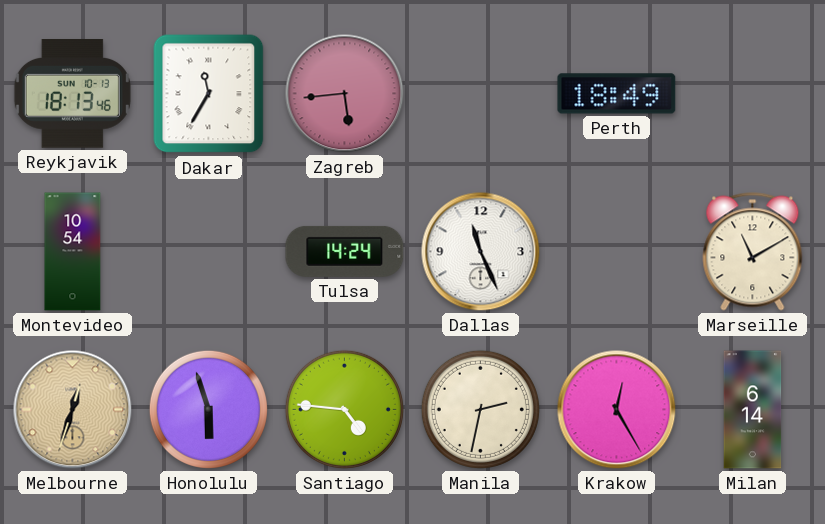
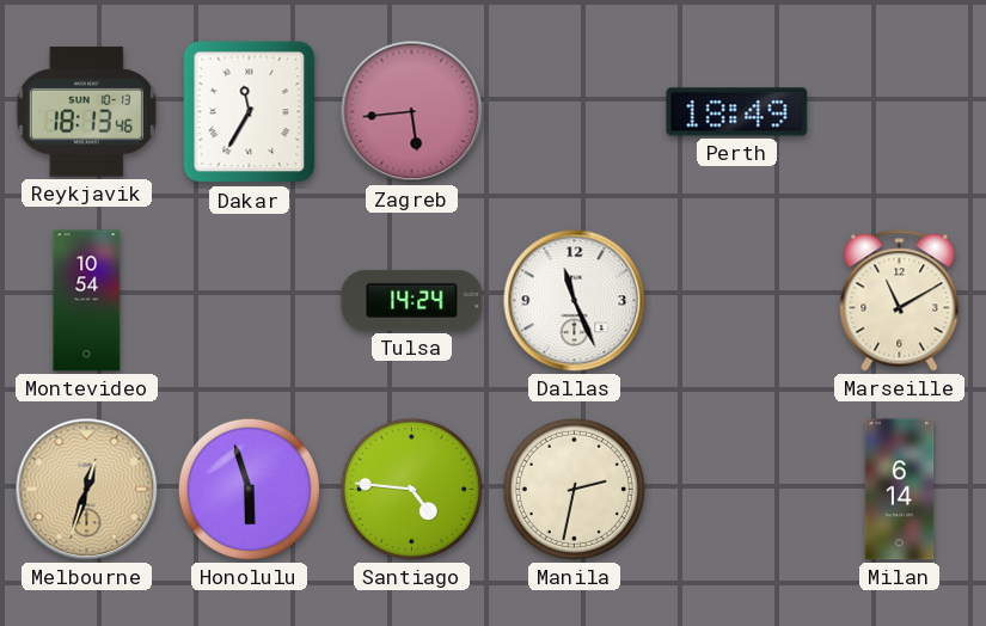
Krakow: 12:25 -> none
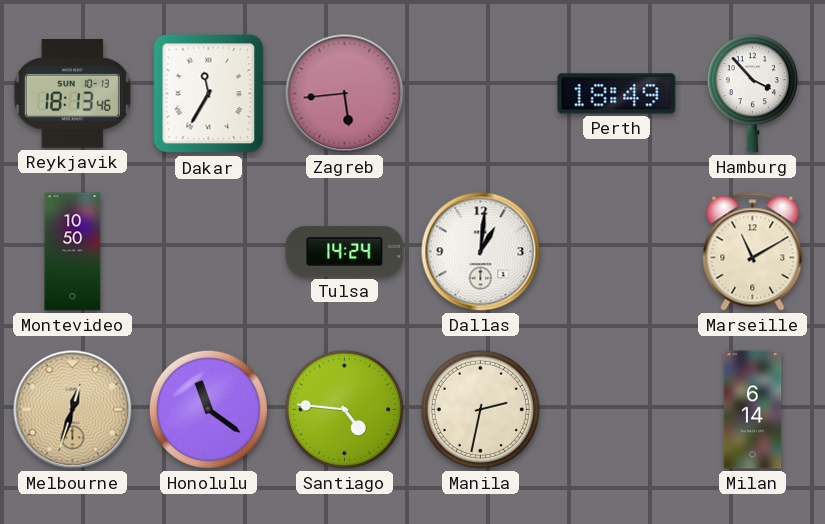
Hamburg: none -> 3:53
Montevideo: 10:54 -> 10:50
Dallas: 11:26 -> 1:01
Honolulu: 5:57 -> 11:21
